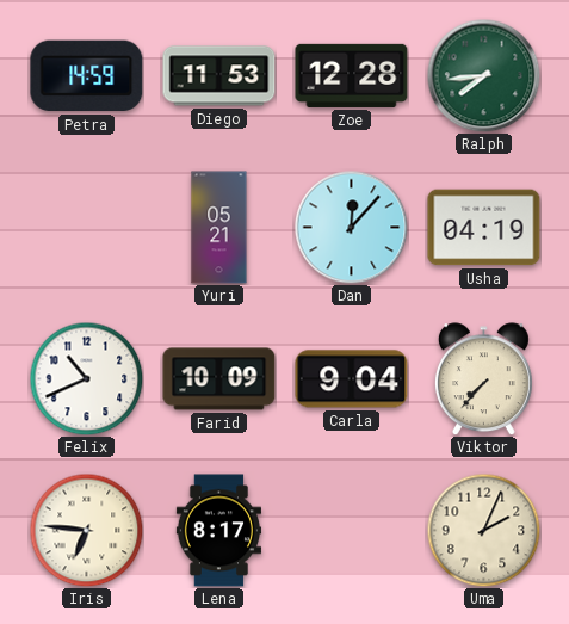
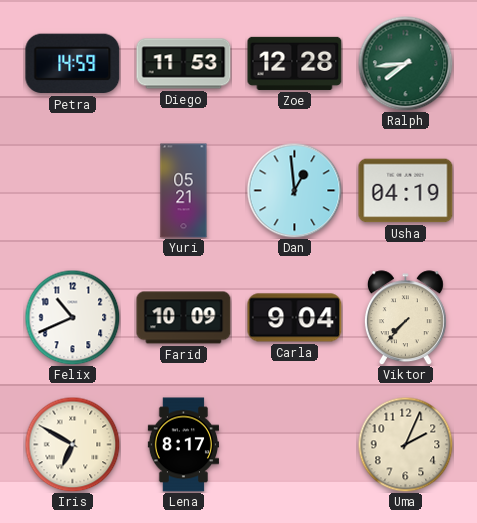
Dan: 12:07 -> 12:59
Iris: 6:46 -> 6:50
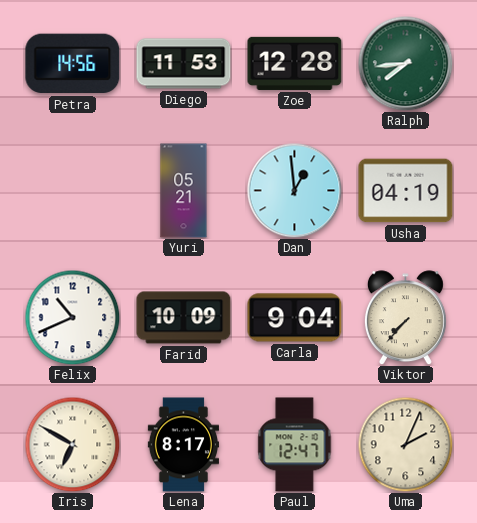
Petra: 14:59 -> 14:56
Paul: none -> 12:47
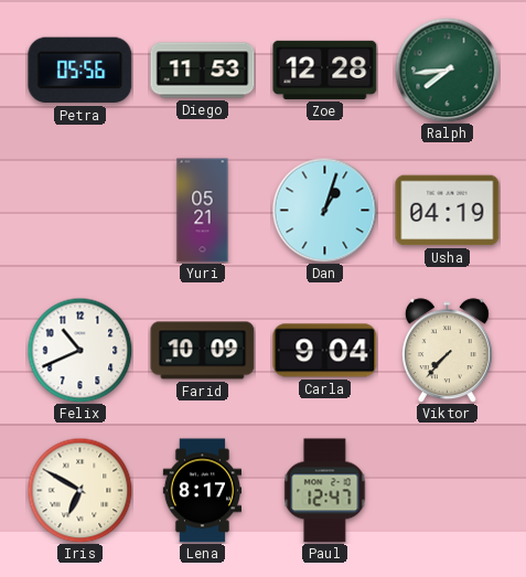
Petra: 14:56 -> 05:56
Dan: 12:59 -> 1:03
Uma: 2:04 -> none
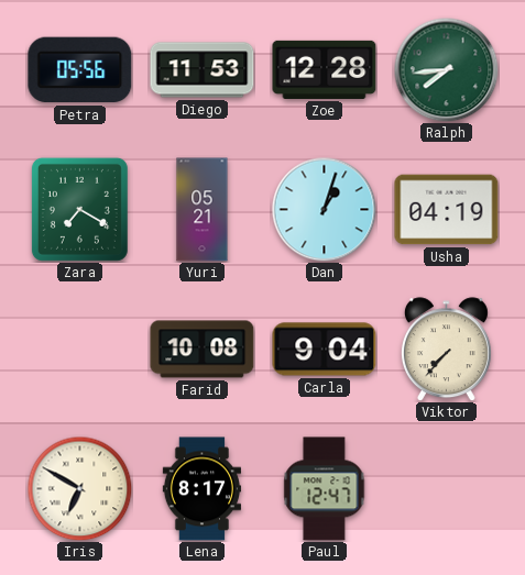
Zara: none -> 7:20
Felix: 10:41 -> none
Farid: 10:09 -> 10:08
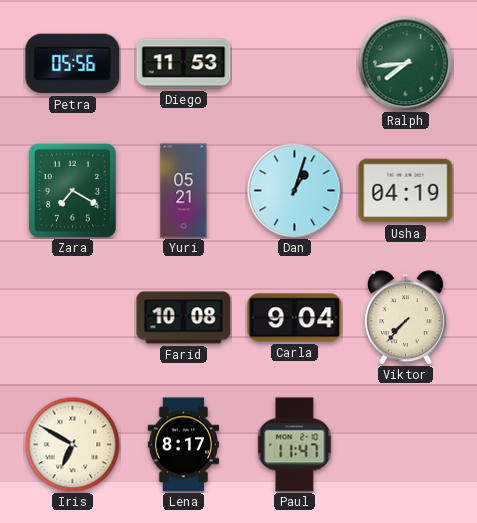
Zoe: 12:28 -> none
Paul: 12:47 -> 11:47
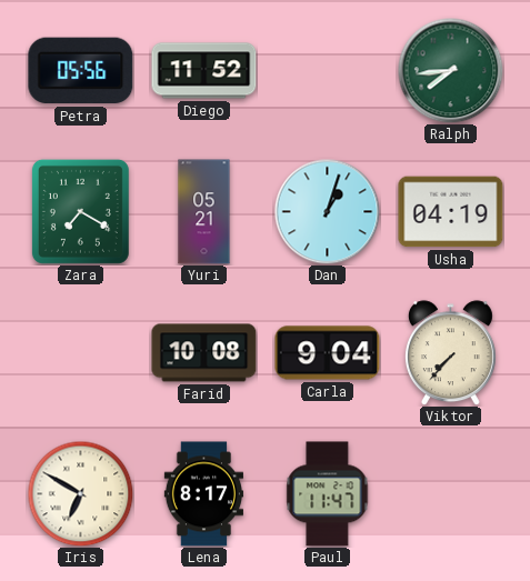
Diego: 11:53 -> 11:52
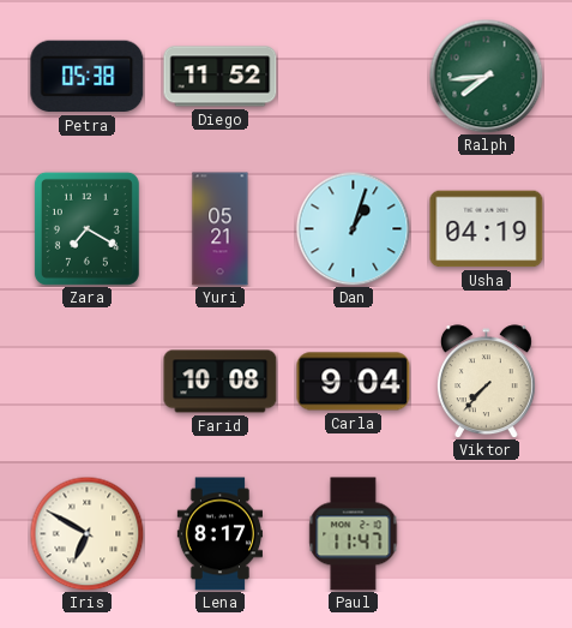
Petra: 05:56 -> 05:38
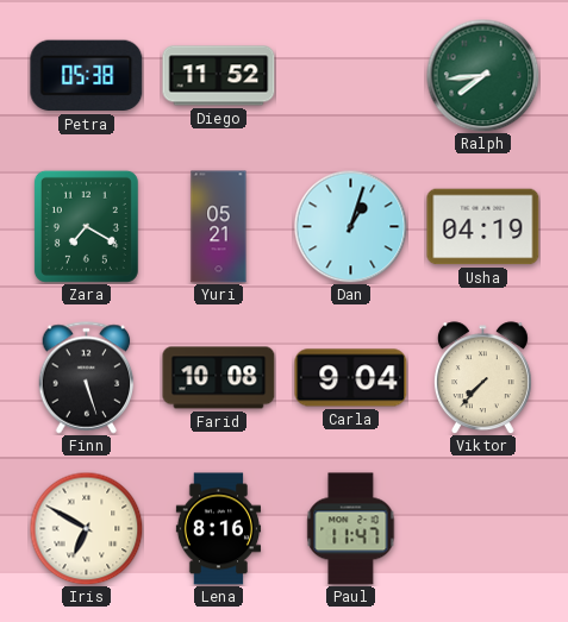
Finn: none -> 5:27
Lena: 8:17 -> 8:16
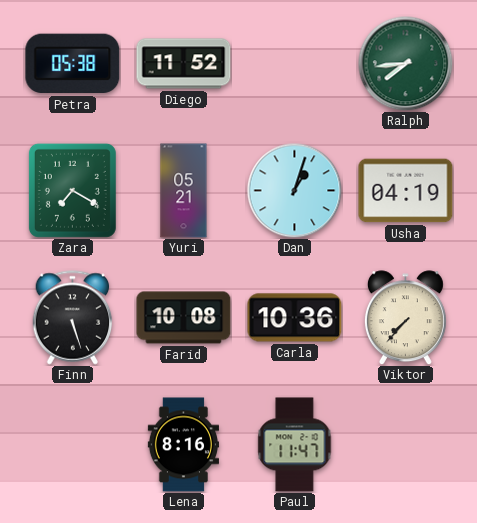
Carla: 9:04 -> 10:36
Iris: 6:50 -> none
